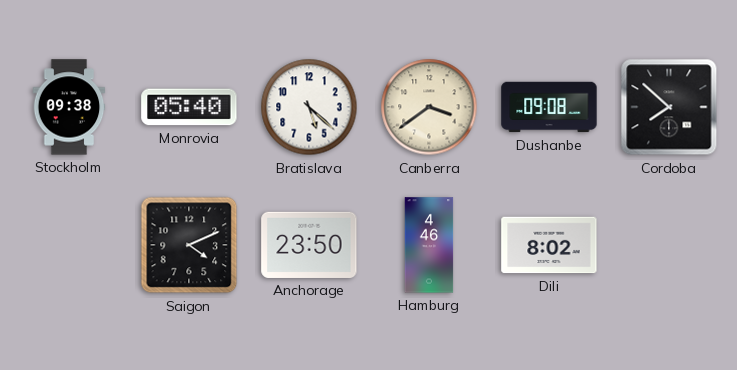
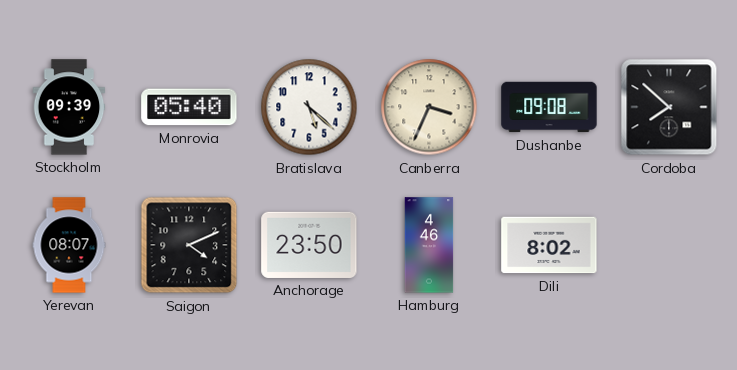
Stockholm: 09:38 -> 09:39
Canberra: 3:39 -> 3:34
Yerevan: none -> 08:07
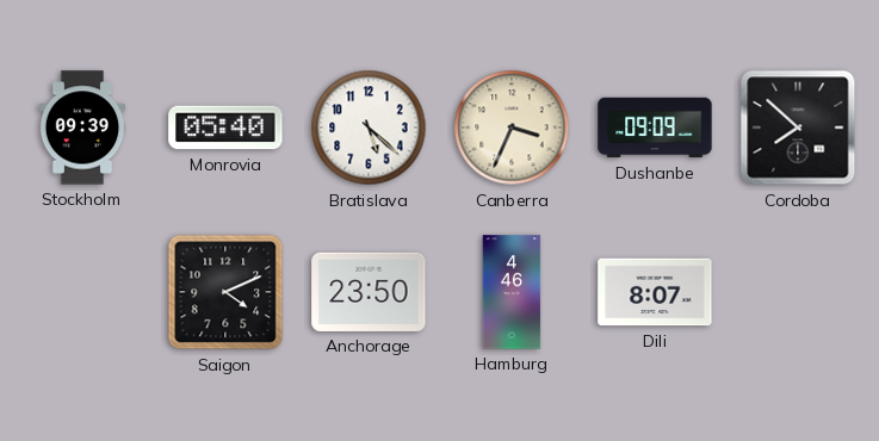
Dushanbe: 09:08 -> 09:09
Yerevan: 08:07 -> none
Dili: 8:02 -> 8:07
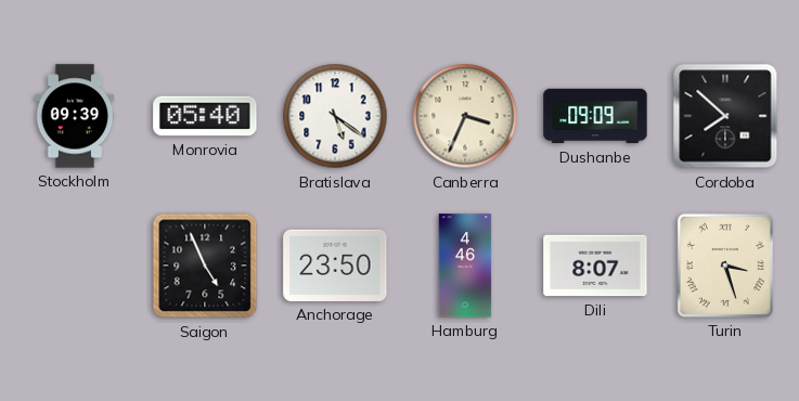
Bratislava: 5:22 -> 5:21
Saigon: 4:11 -> 4:56
Turin: none -> 3:27
